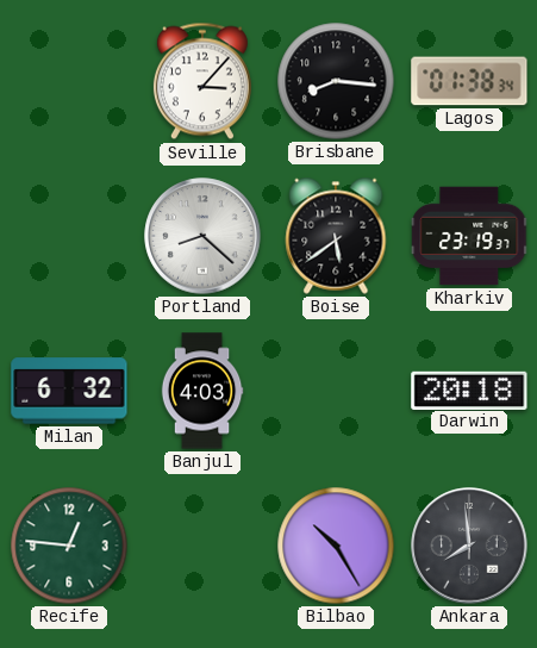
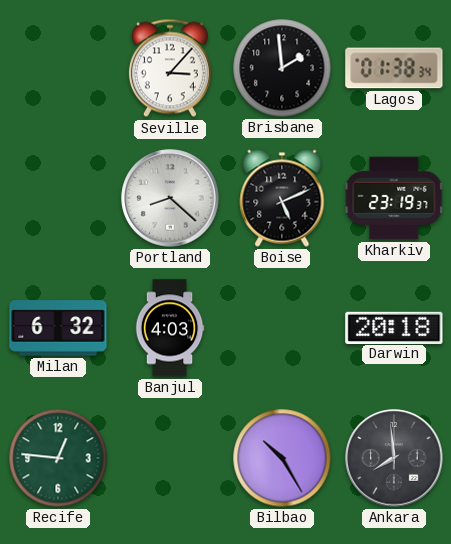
Brisbane: 8:16 -> 1:59
Boise: 5:39 -> 5:11
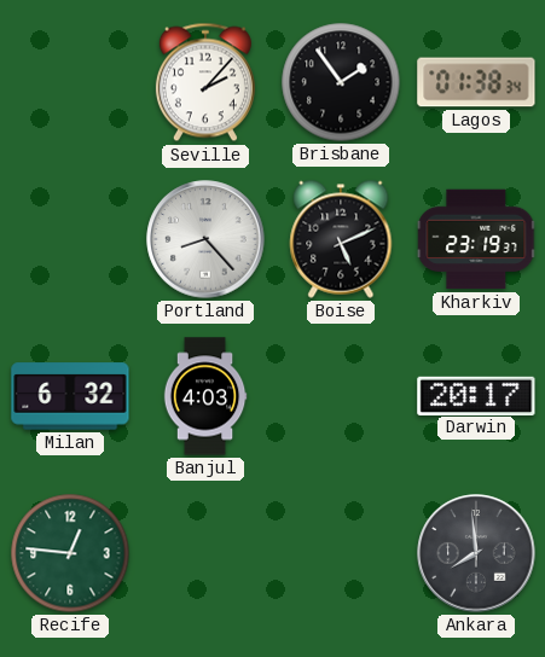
Seville: 3:07 -> 2:07
Brisbane: 1:59 -> 1:54
Portland: 8:22 -> 8:23
Darwin: 20:18 -> 20:17
Bilbao: 10:25 -> none
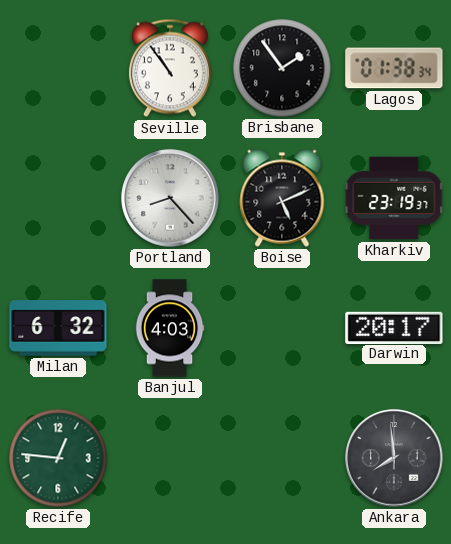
Seville: 2:07 -> 10:54
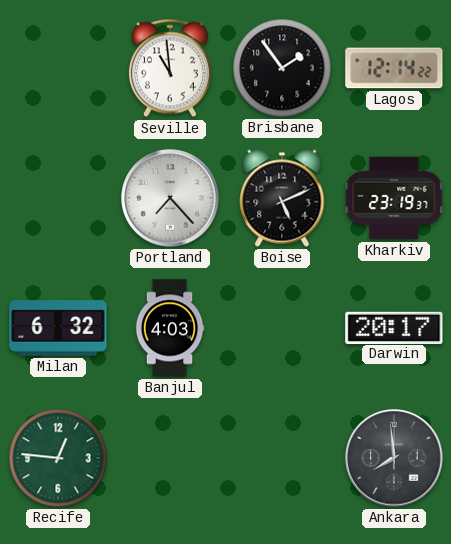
Seville: 10:54 -> 10:59
Lagos: 01:38 -> 12:14
Portland: 8:23 -> 7:23
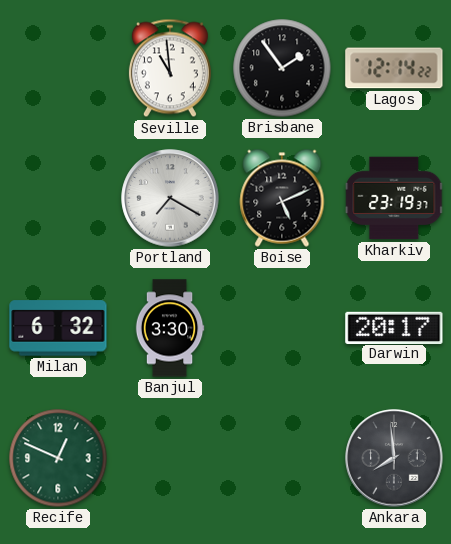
Portland: 7:23 -> 7:20
Banjul: 4:03 -> 3:30
Recife: 12:46 -> 12:49
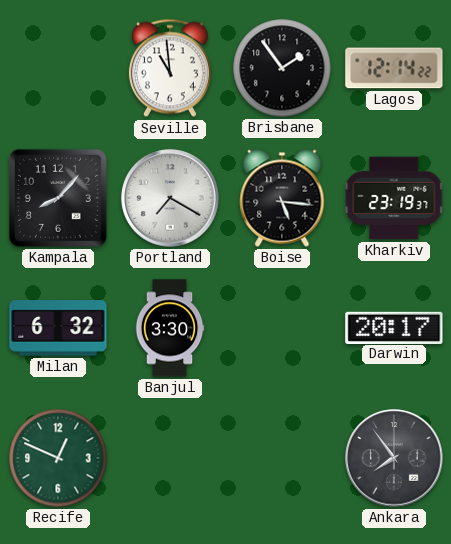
Kampala: none -> 8:07
Boise: 5:11 -> 5:16
Ankara: 7:59 -> 7:54
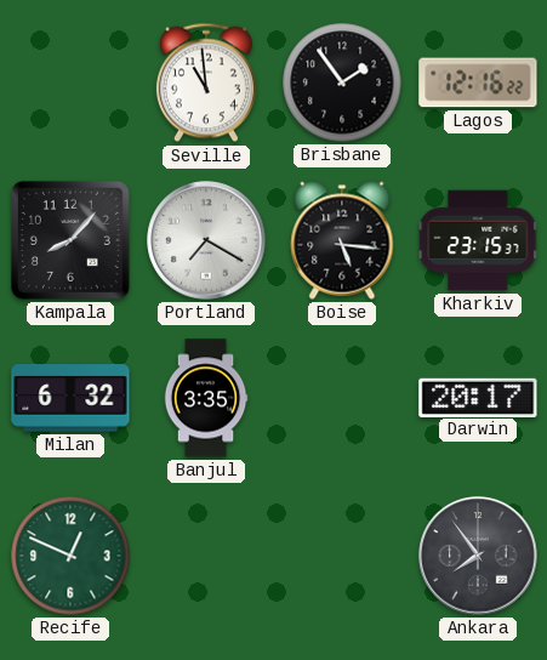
Lagos: 12:14 -> 12:16
Kharkiv: 23:19 -> 23:15
Banjul: 3:30 -> 3:35
